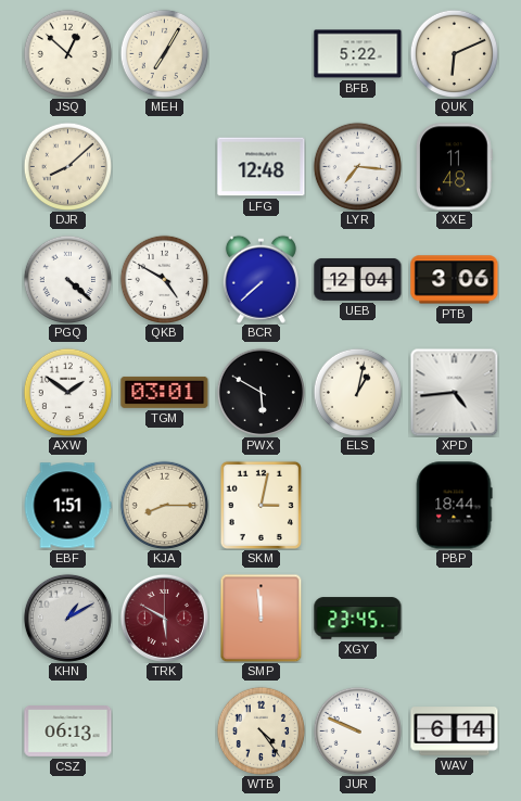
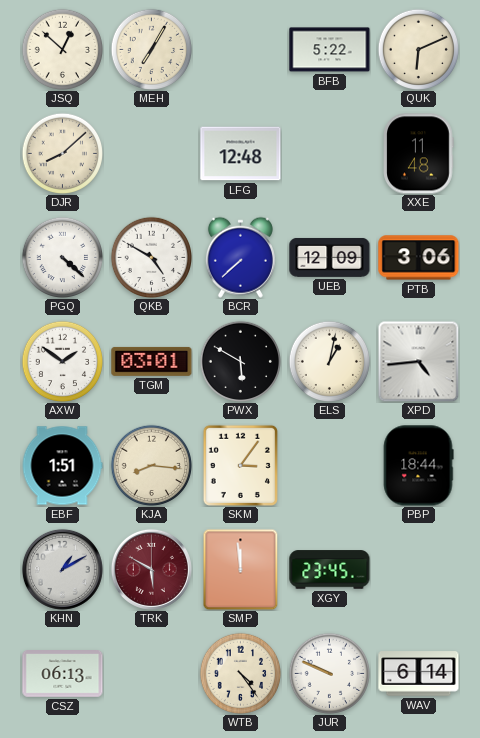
LYR: 7:16 -> none
UEB: 12:04 -> 12:09
KJA: 8:15 -> 8:16
SKM: 3:02 -> 3:06
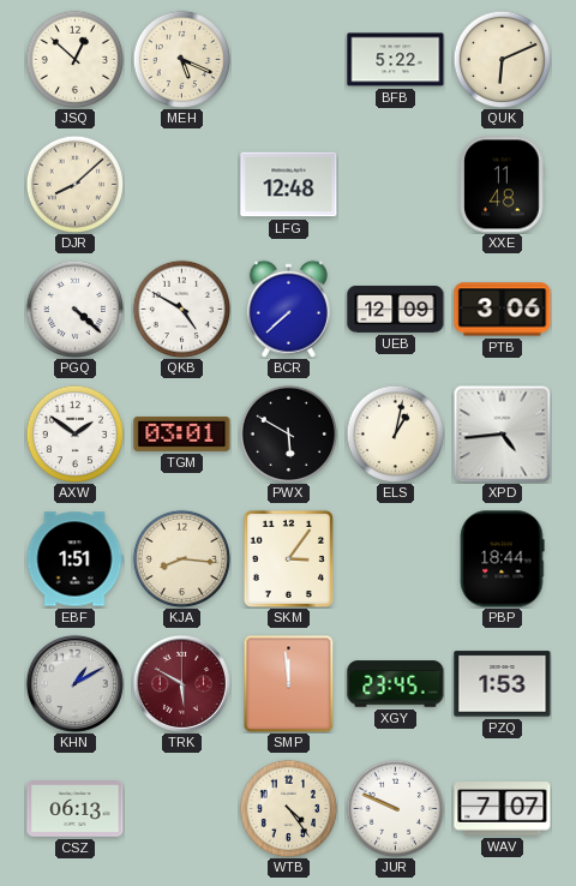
MEH: 7:05 -> 5:19
PZQ: none -> 1:53
WAV: 6:14 -> 7:07
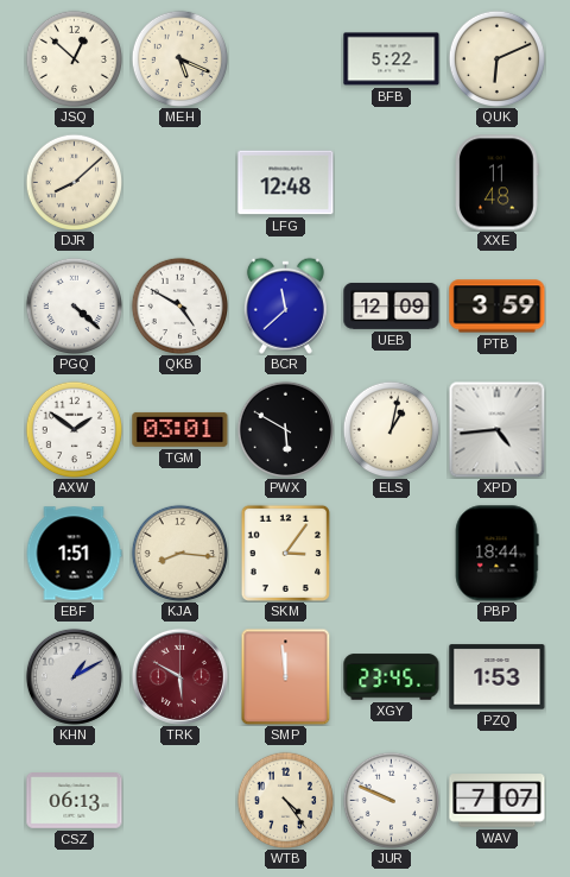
BCR: 7:38 -> 11:38
PTB: 3:06 -> 3:59
